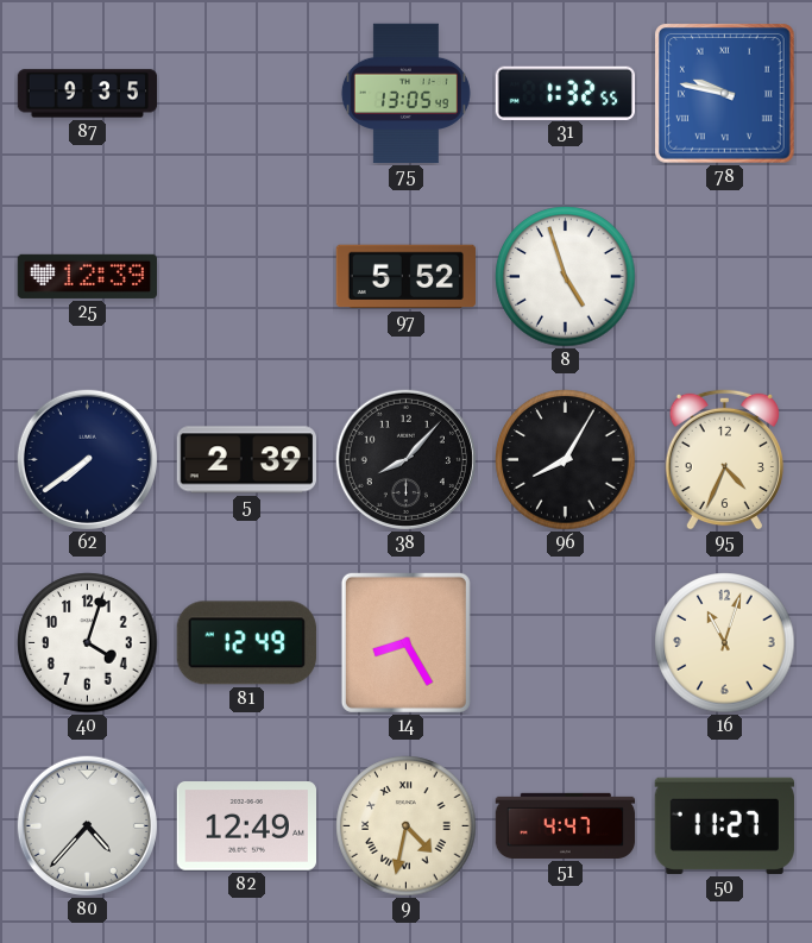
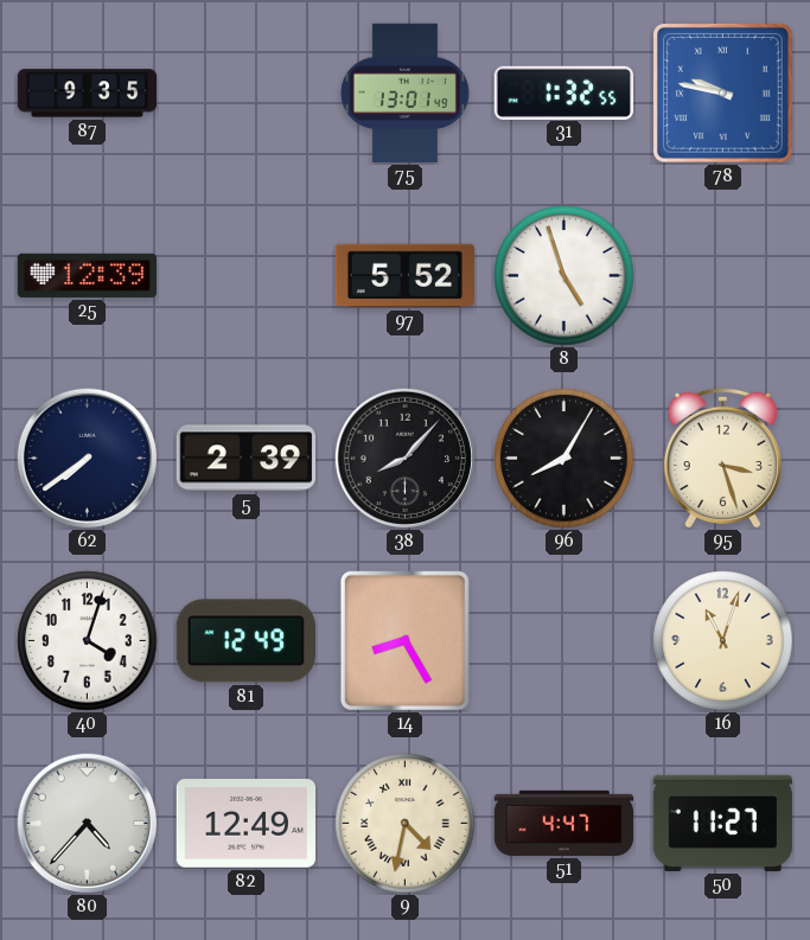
75: 13:05 -> 13:01
95: 4:34 -> 3:27
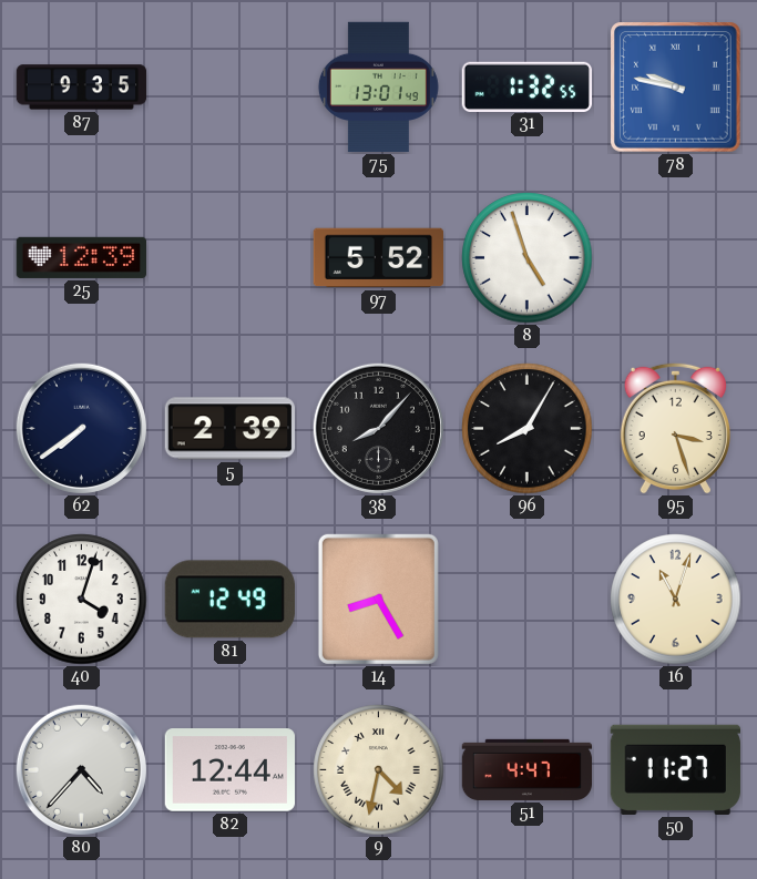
82: 12:49 -> 12:44
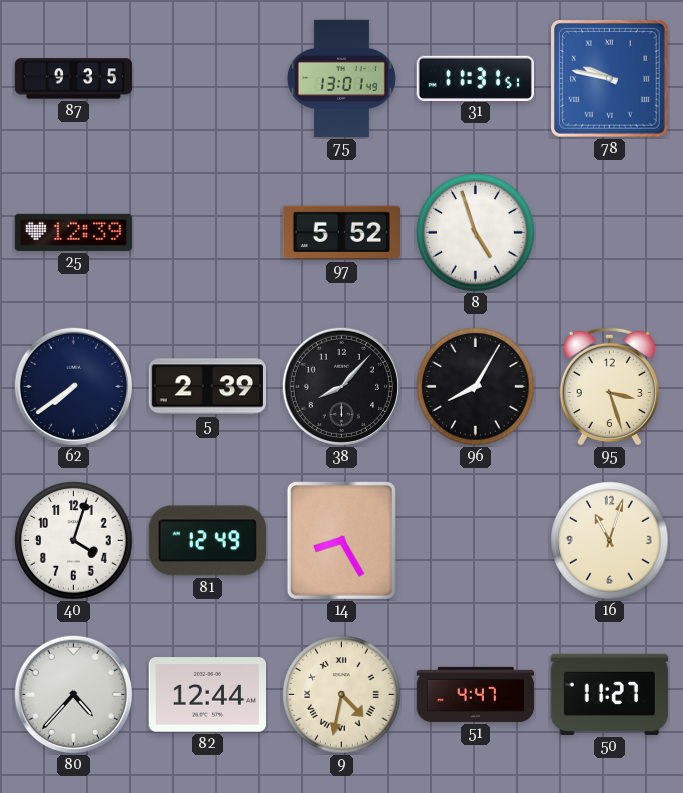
31: 1:32 -> 11:31
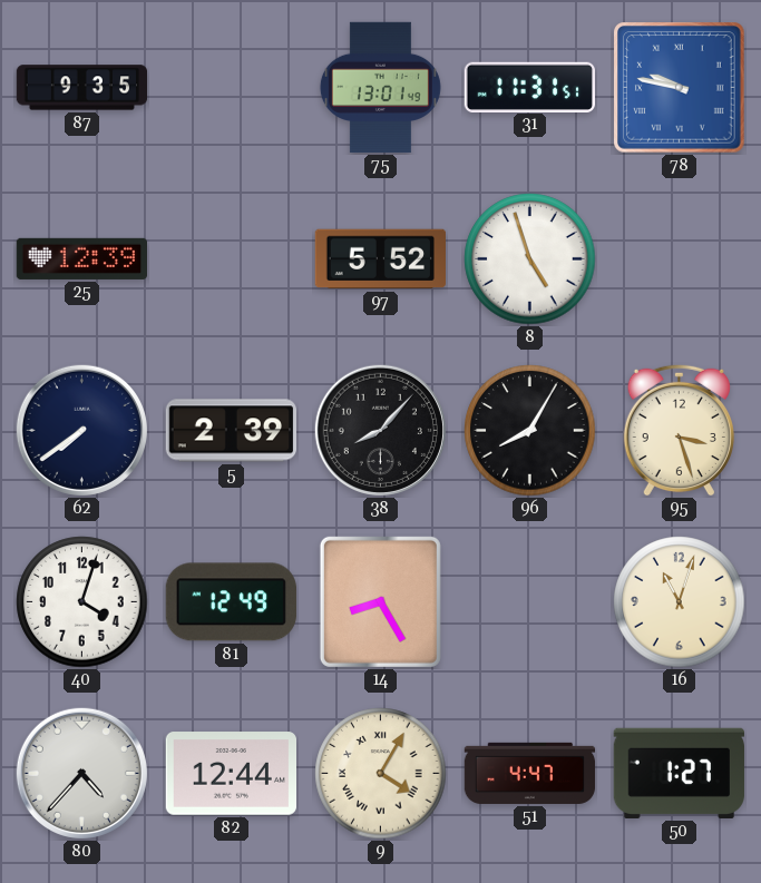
9: 4:32 -> 4:05
50: 11:27 -> 1:27
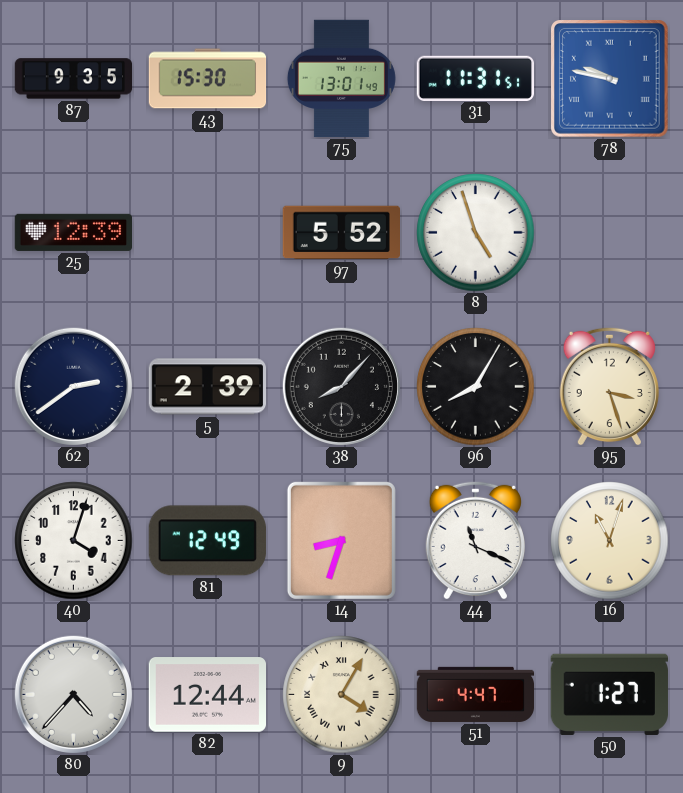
43: none -> 15:30
62: 7:39 -> 2:39
14: 8:25 -> 8:33
44: none -> 11:19
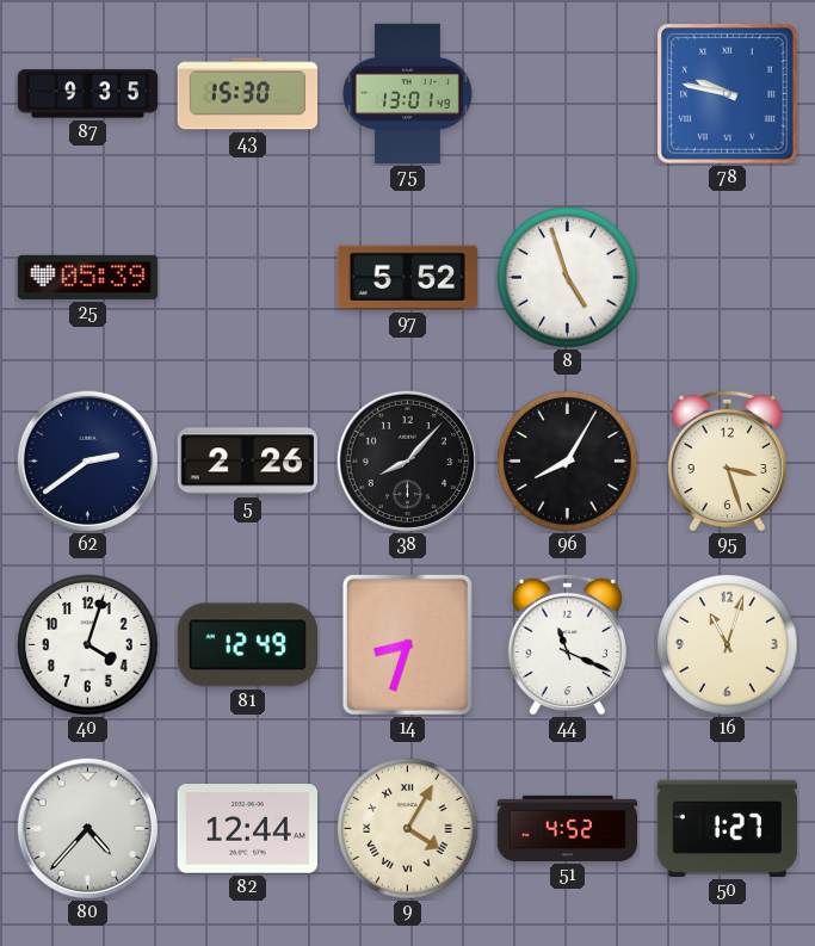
31: 11:31 -> none
25: 12:39 -> 05:39
5: 2:39 -> 2:26
51: 4:47 -> 4:52
